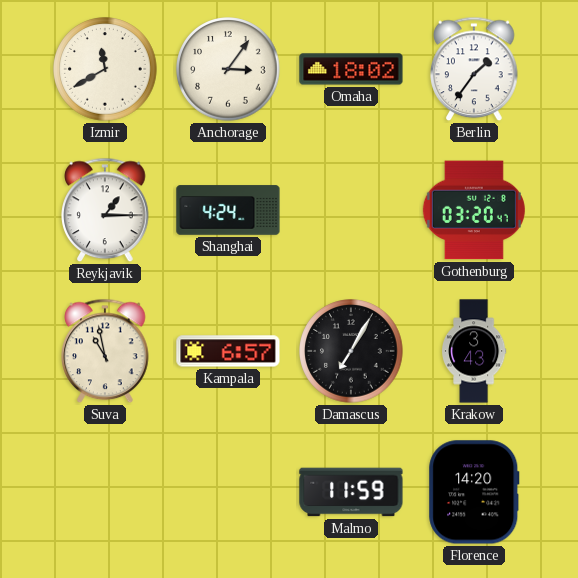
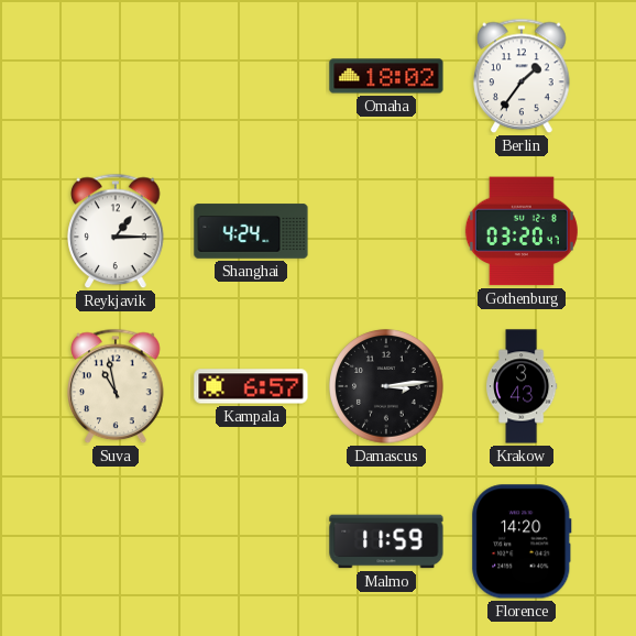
Izmir: 11:40 -> none
Anchorage: 3:06 -> none
Damascus: 7:05 -> 3:14
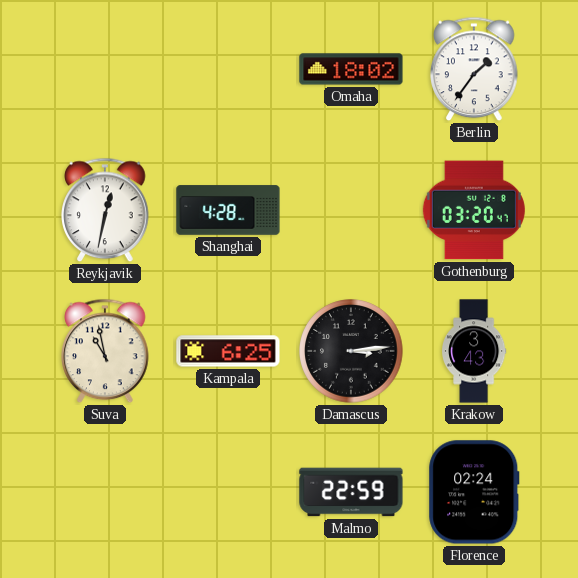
Reykjavik: 1:15 -> 12:32
Shanghai: 4:24 -> 4:28
Kampala: 6:57 -> 6:25
Malmo: 11:59 -> 22:59
Florence: 14:20 -> 02:24
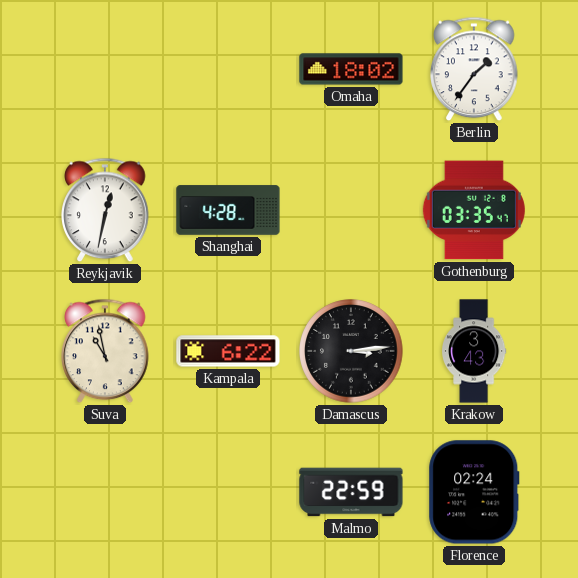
Gothenburg: 03:20 -> 03:35
Kampala: 6:25 -> 6:22
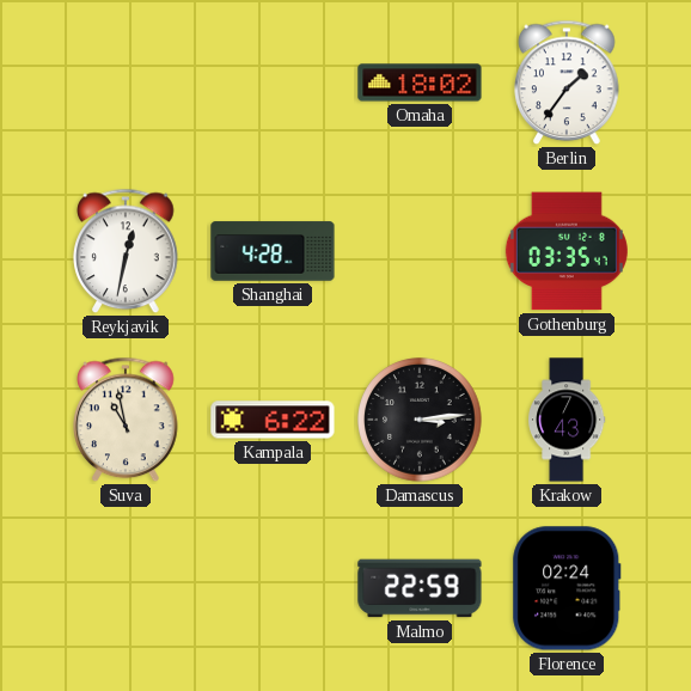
Krakow: 3:43 -> 7:43
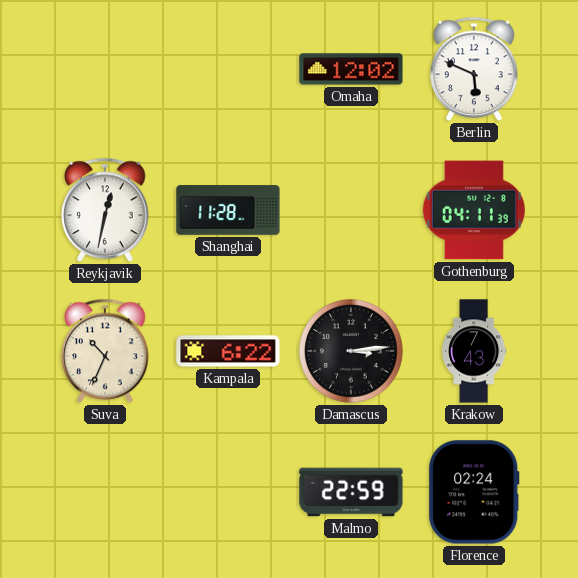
Omaha: 18:02 -> 12:02
Berlin: 1:36 -> 5:49
Shanghai: 4:28 -> 11:28
Gothenburg: 03:35 -> 04:11
Suva: 10:58 -> 10:34
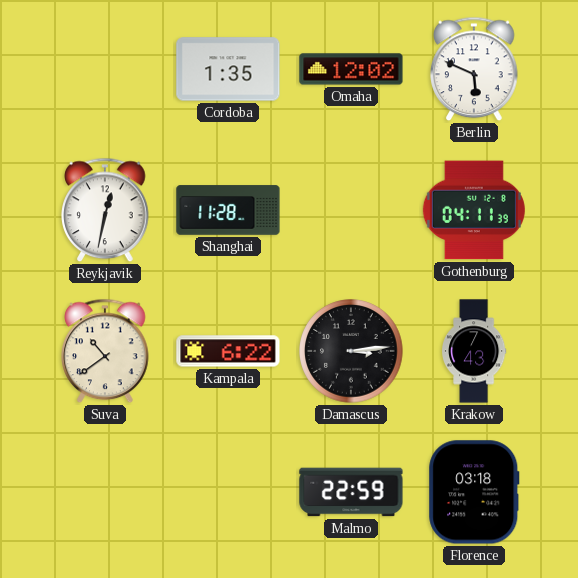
Cordoba: none -> 1:35
Suva: 10:34 -> 10:39
Florence: 02:24 -> 03:18
